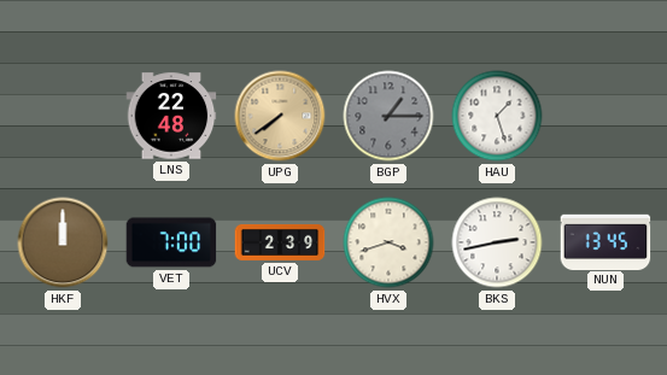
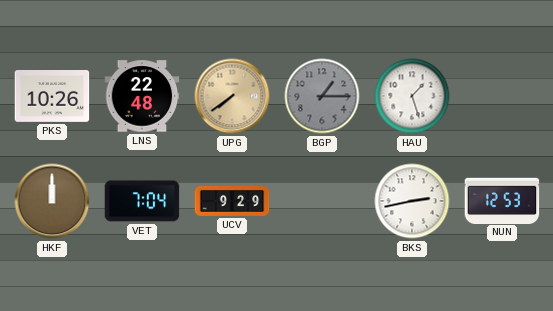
PKS: none -> 10:26
VET: 7:00 -> 7:04
UCV: 2:39 -> 9:29
HVX: 3:42 -> none
NUN: 13:45 -> 12:53
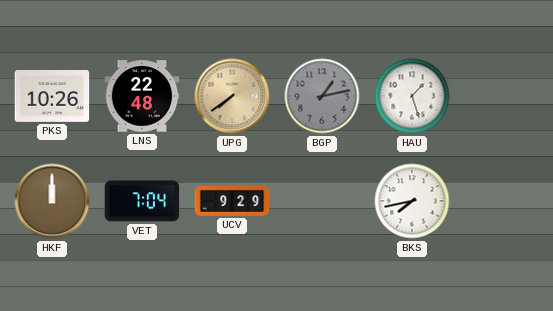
BGP: 1:15 -> 1:13
BKS: 2:43 -> 7:43
NUN: 12:53 -> none
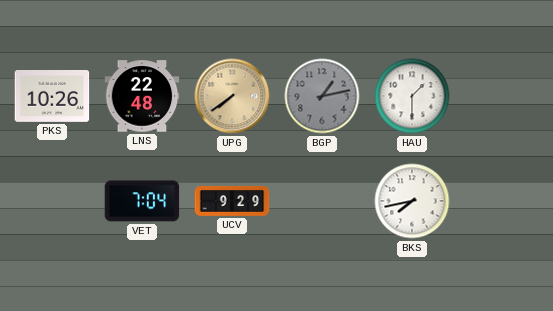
HAU: 1:27 -> 1:30
HKF: 12:00 -> none
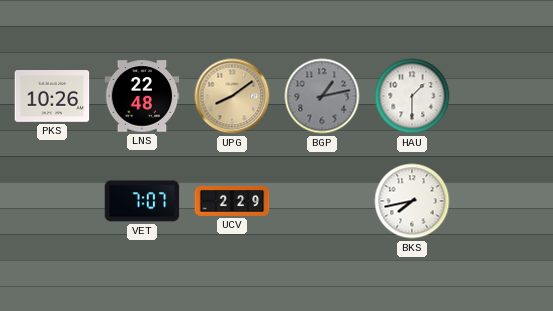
UPG: 7:39 -> 8:09
VET: 7:04 -> 7:07
UCV: 9:29 -> 2:29
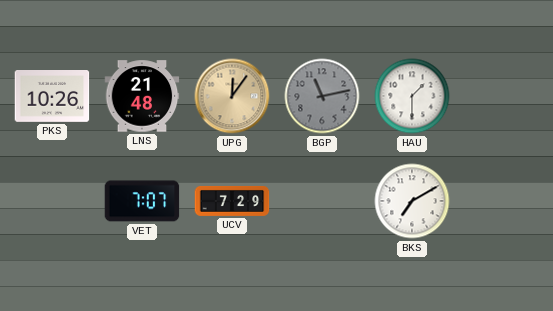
LNS: 22:48 -> 21:48
UPG: 8:09 -> 12:06
BGP: 1:13 -> 11:13
UCV: 2:29 -> 7:29
BKS: 7:43 -> 7:10
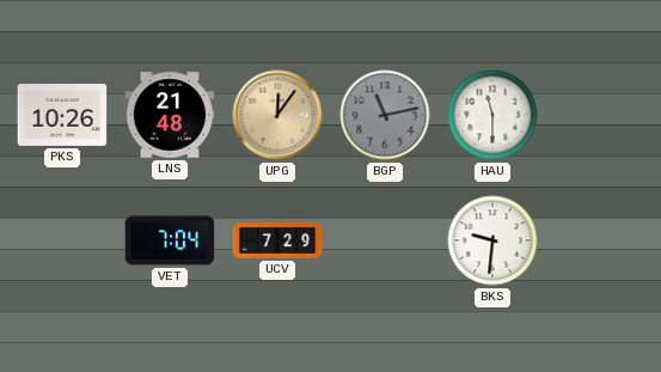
HAU: 1:30 -> 11:30
VET: 7:07 -> 7:04
BKS: 7:10 -> 9:31
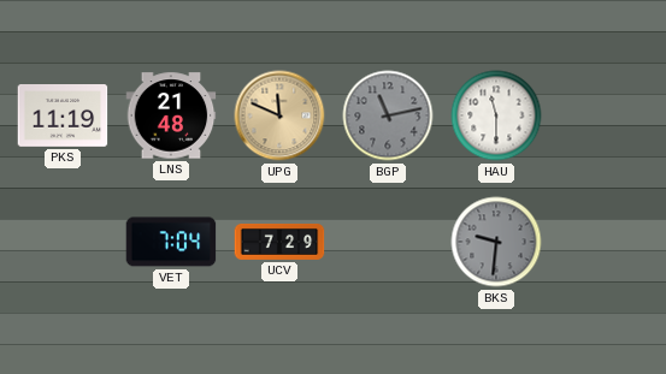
PKS: 10:26 -> 11:19
UPG: 12:06 -> 11:49
BKS dial: white -> grey
